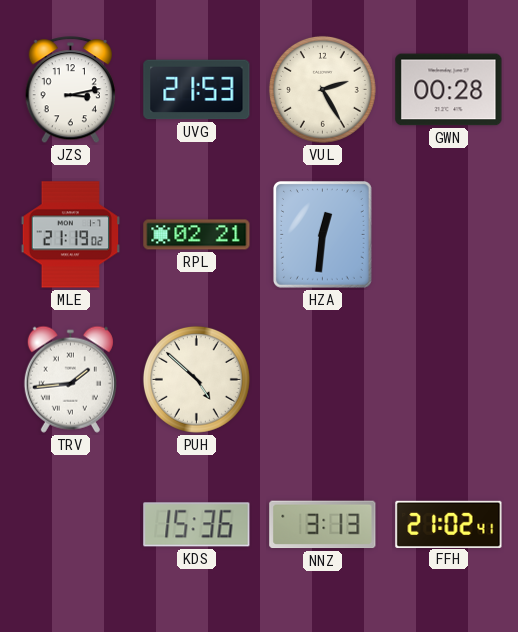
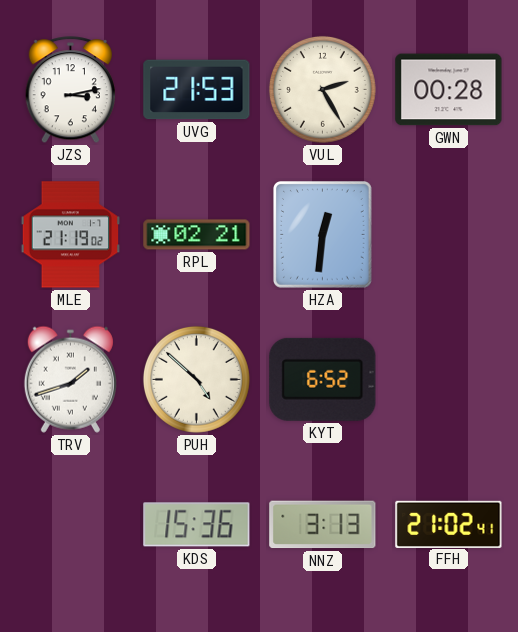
TRV: 1:44 -> 1:42
KYT: none -> 6:52
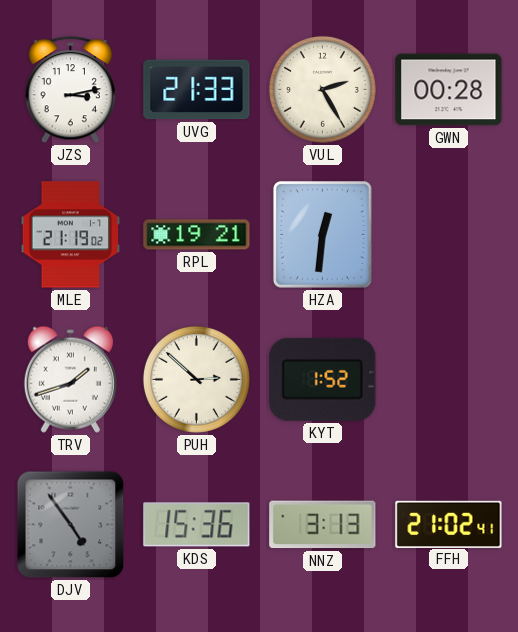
UVG: 21:53 -> 21:33
RPL: 02:21 -> 19:21
PUH: 4:52 -> 2:52
KYT: 6:52 -> 1:52
DJV: none -> 4:54
